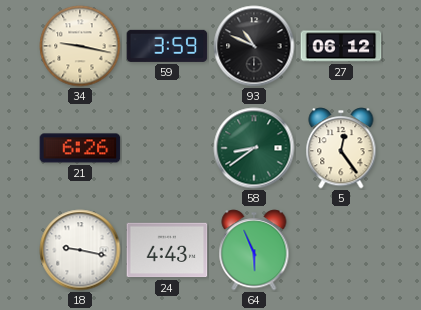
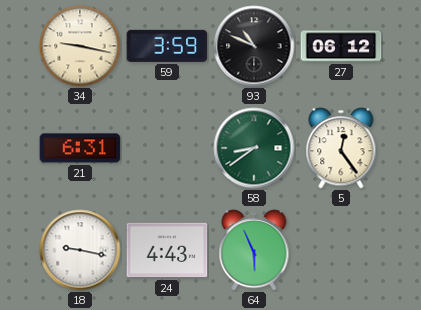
21: 6:26 -> 6:31
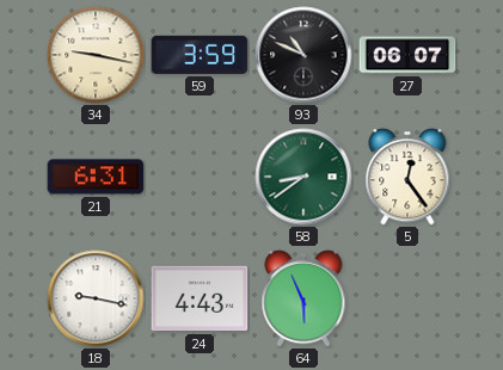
27: 06:12 -> 06:07
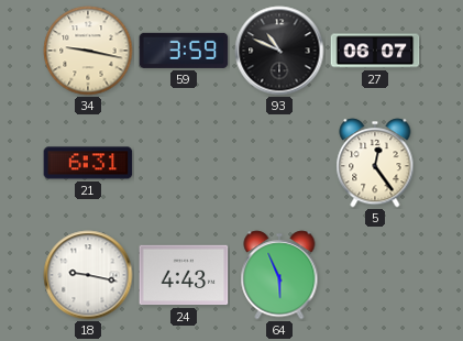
58: 8:39 -> none
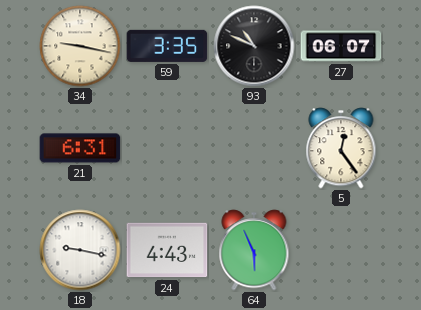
59: 3:59 -> 3:35
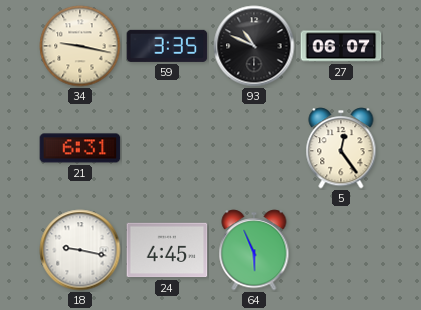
24: 4:43 -> 4:45
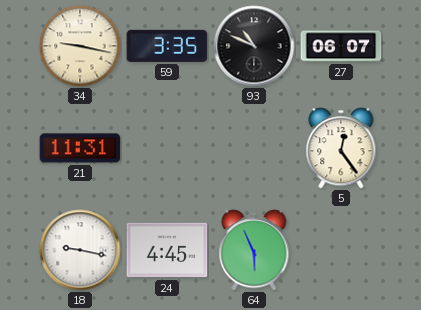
21: 6:31 -> 11:31
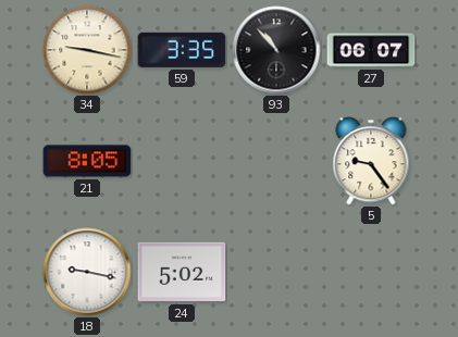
93: 10:49 -> 10:53
21: 11:31 -> 8:05
5: 12:24 -> 9:24
24: 4:45 -> 5:02
64: 5:56 -> none
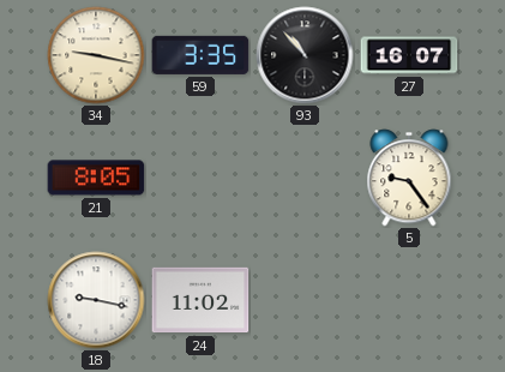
27: 06:07 -> 16:07
24: 5:02 -> 11:02
